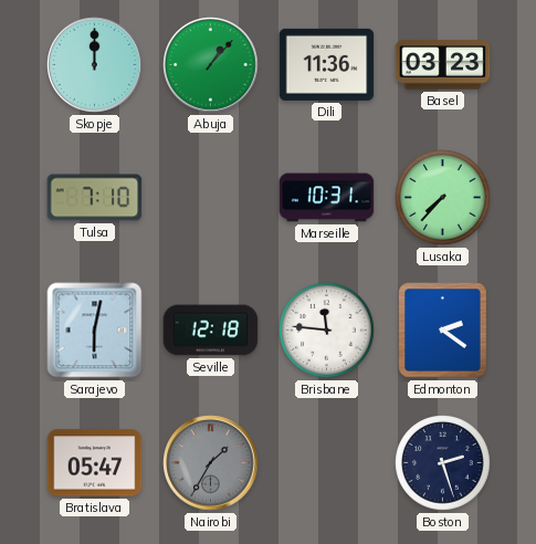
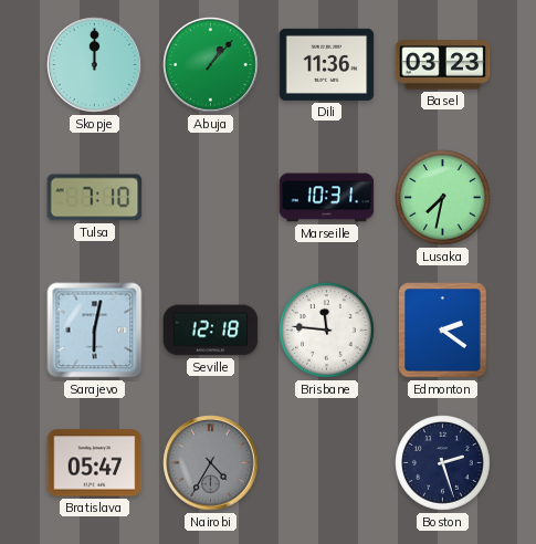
Lusaka: 7:37 -> 7:32
Nairobi: 1:35 -> 4:35
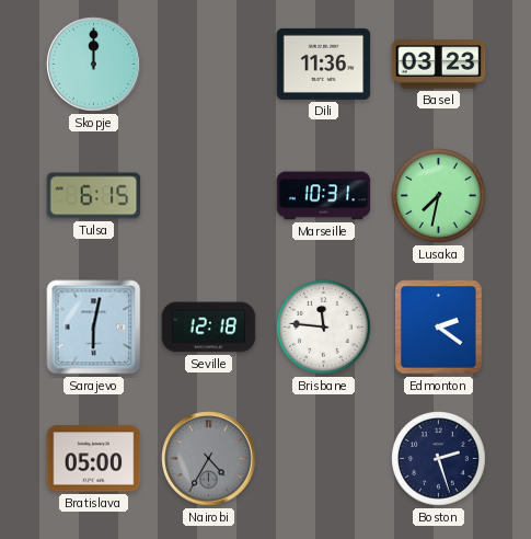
Abuja: 1:07 -> none
Tulsa: 7:10 -> 6:15
Bratislava: 05:47 -> 05:00
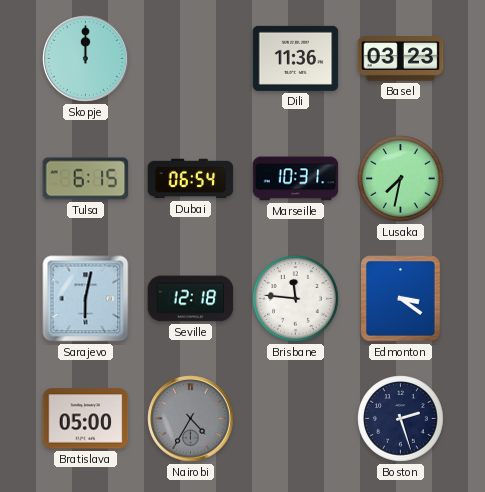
Dubai: none -> 06:54
Edmonton: 2:21 -> 3:21
